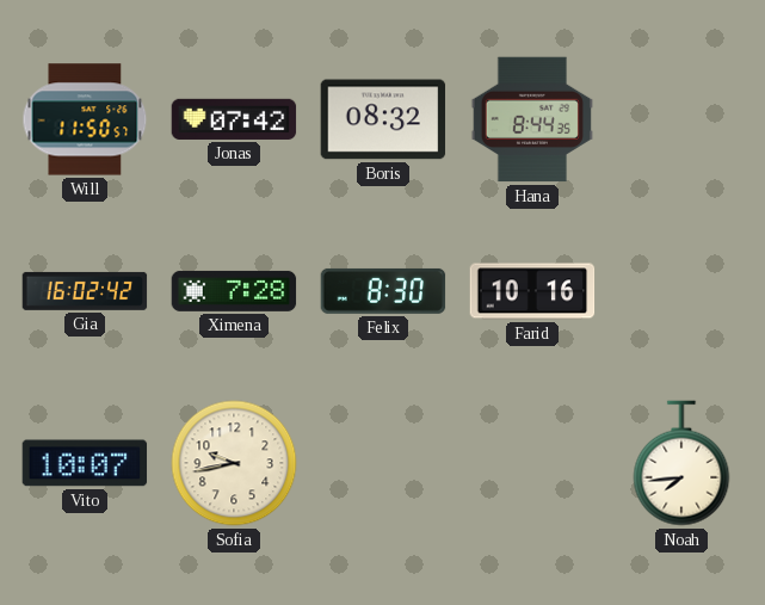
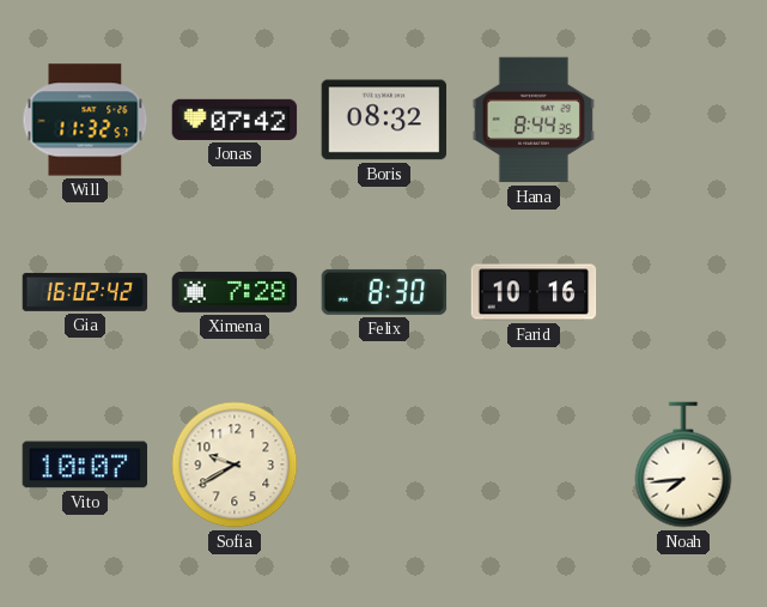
Will: 11:50 -> 11:32
Sofia: 9:43 -> 9:40
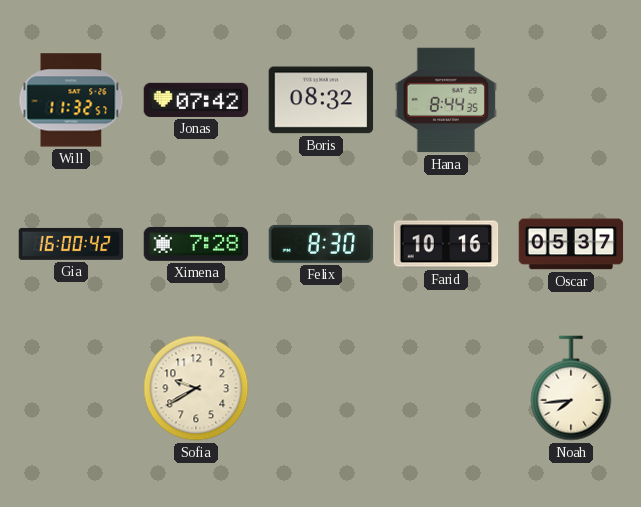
Gia: 16:02 -> 16:00
Oscar: none -> 05:37
Vito: 10:07 -> none
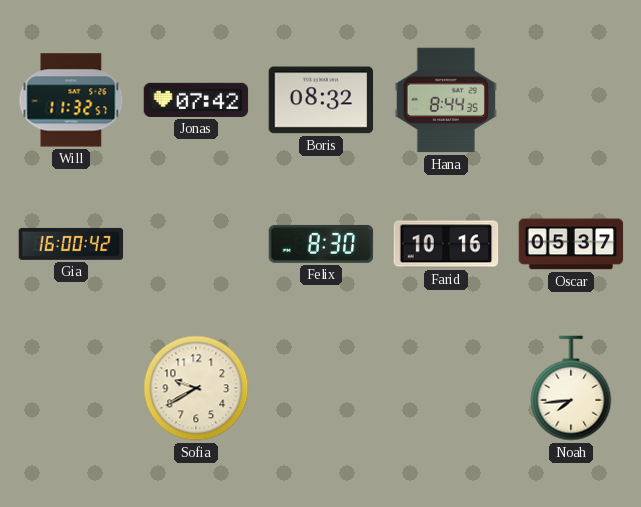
Ximena: 7:28 -> none
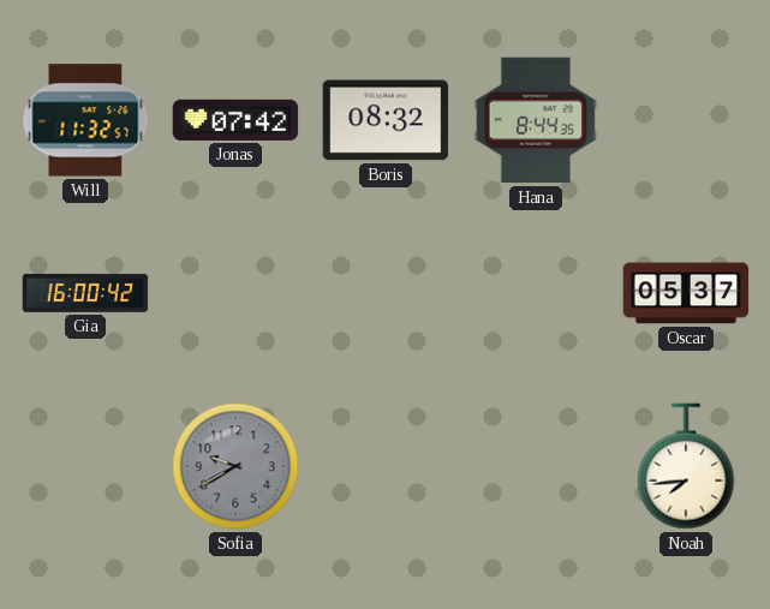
Felix: 8:30 -> none
Farid: 10:16 -> none
Sofia dial: cream -> grey
